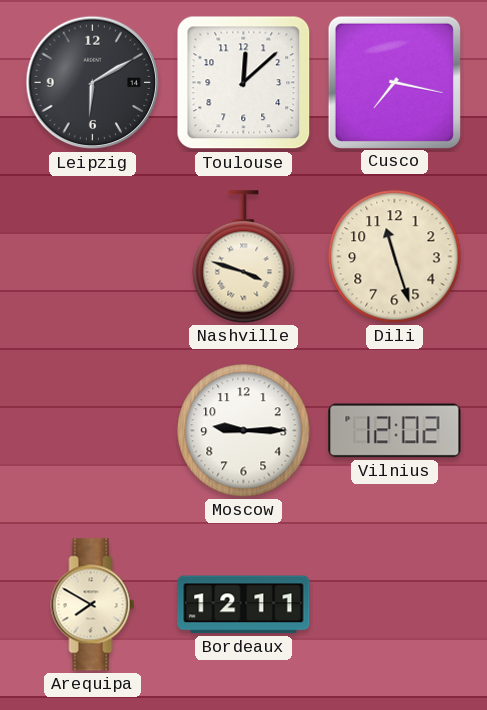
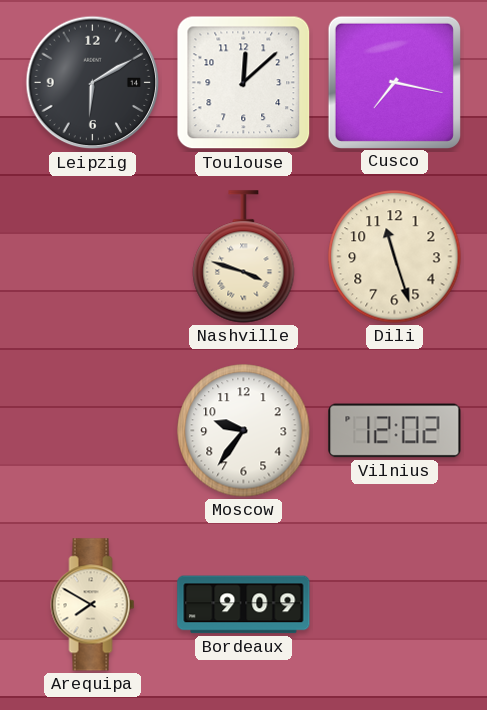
Moscow: 9:15 -> 9:36
Bordeaux: 12:11 -> 9:09
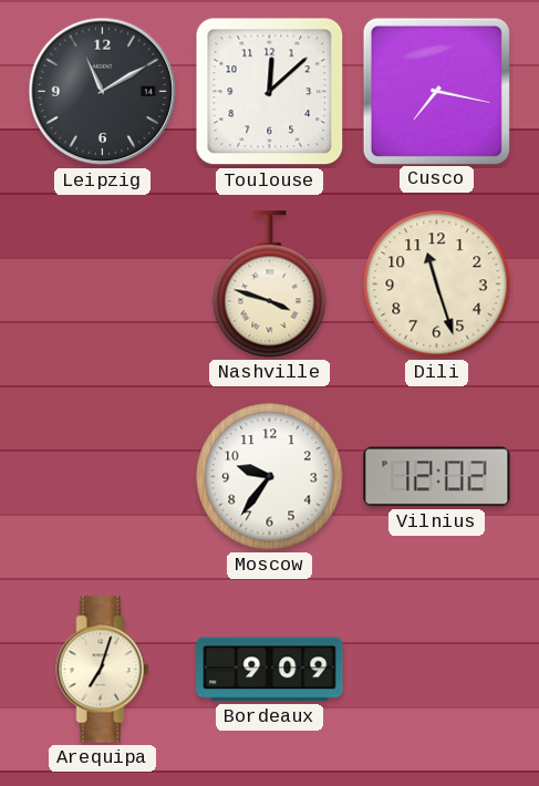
Leipzig: 6:10 -> 11:10
Arequipa: 7:50 -> 7:03
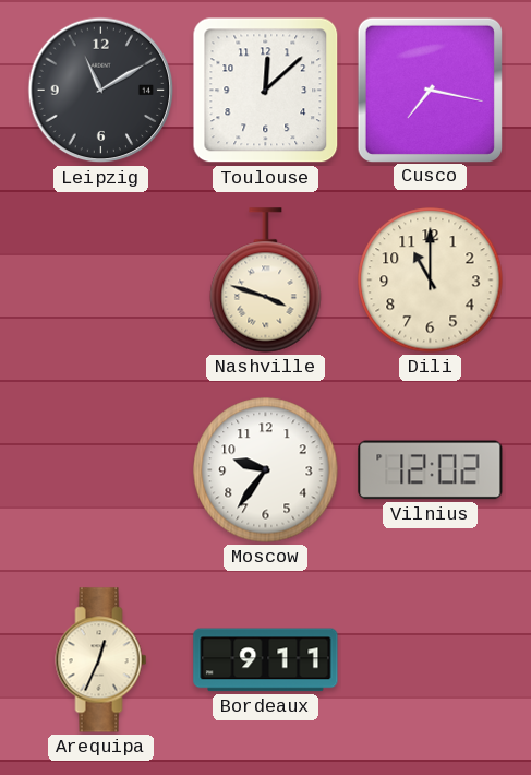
Dili: 11:27 -> 11:00
Arequipa: 7:03 -> 12:34
Bordeaux: 9:09 -> 9:11
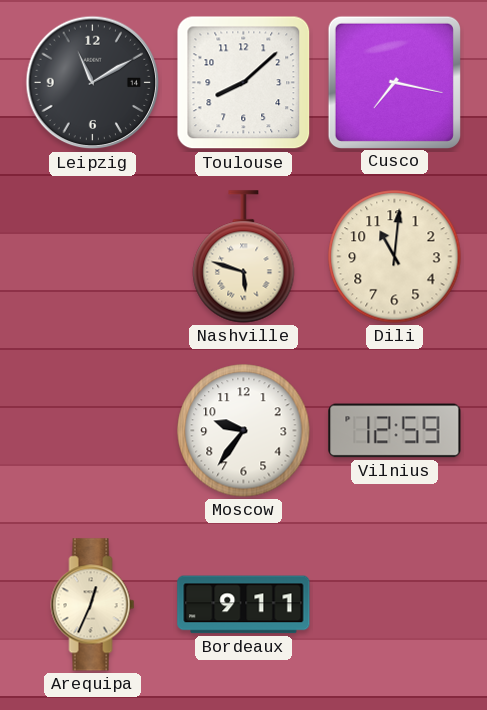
Toulouse: 12:08 -> 8:08
Nashville: 3:48 -> 5:48
Dili: 11:00 -> 11:01
Vilnius: 12:02 -> 12:59
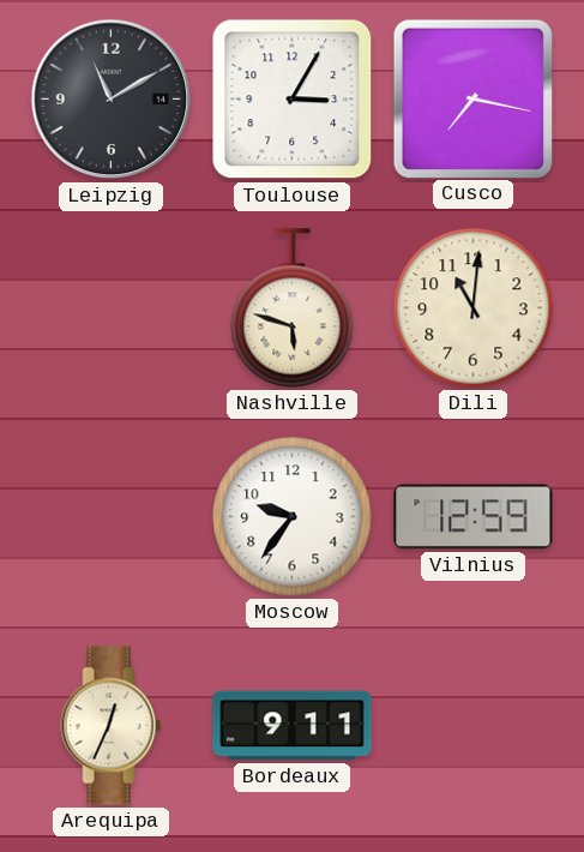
Toulouse: 8:08 -> 3:05
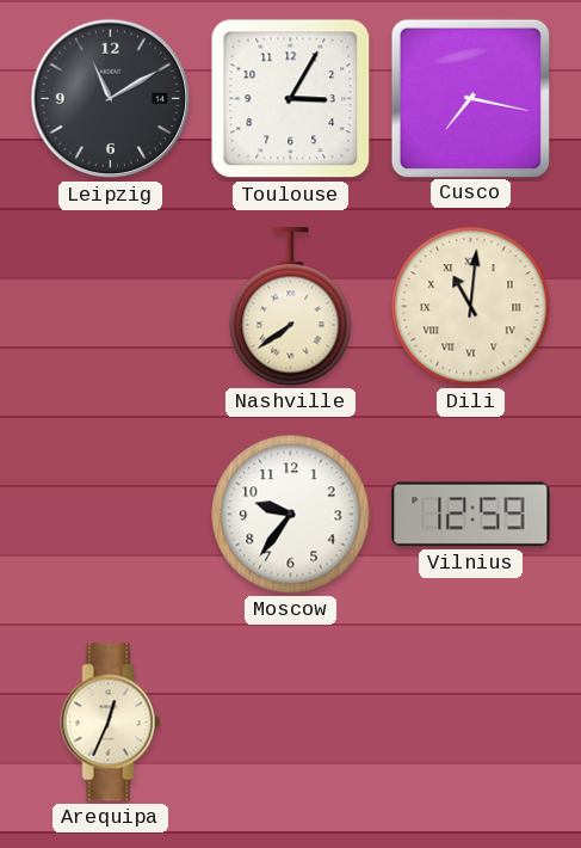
Nashville: 5:48 -> 7:39
Dili numerals: Arabic -> Roman
Bordeaux: 9:11 -> none
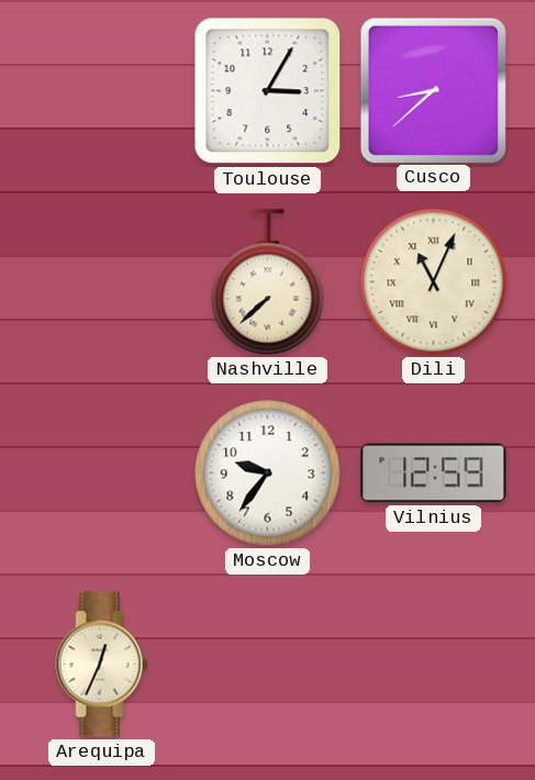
Leipzig: 11:10 -> none
Cusco: 7:17 -> 8:38
Nashville: 7:39 -> 7:38
Dili: 11:01 -> 11:04
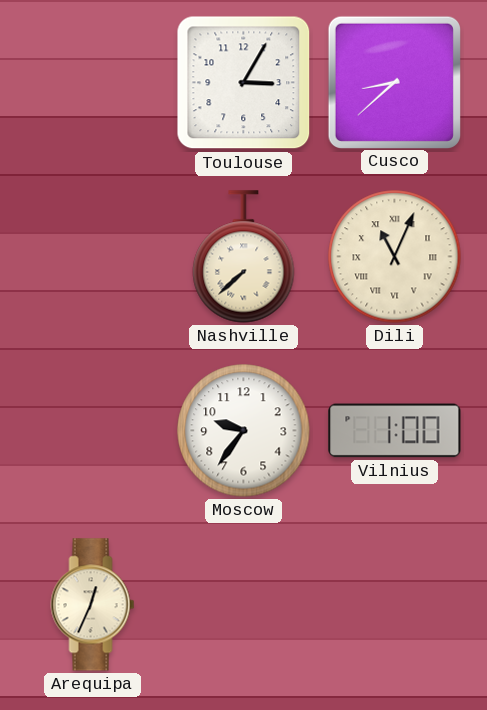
Vilnius: 12:59 -> 1:00
